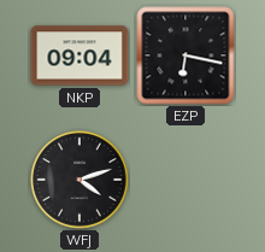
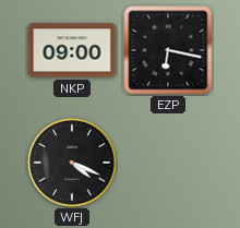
NKP: 09:04 -> 09:00
WFJ: 4:12 -> 4:19
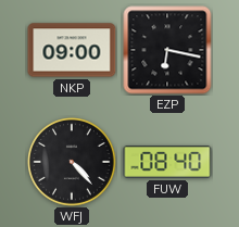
WFJ: 4:19 -> 4:23
FUW: none -> 08:40
